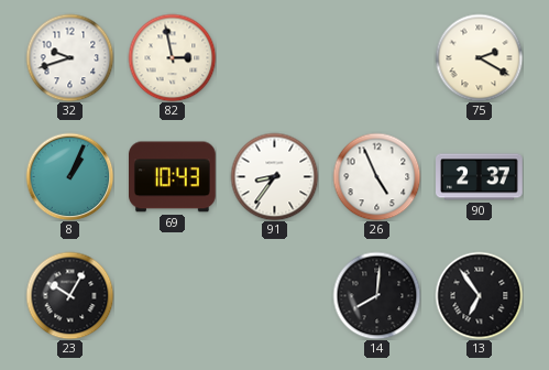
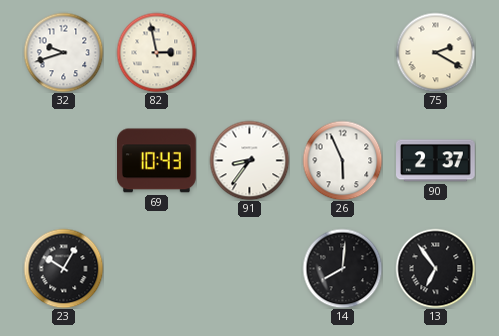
8: 1:04 -> none
26: 4:56 -> 5:56
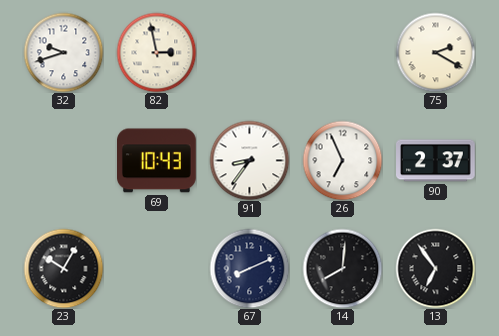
26: 5:56 -> 6:56
67: none -> 8:11
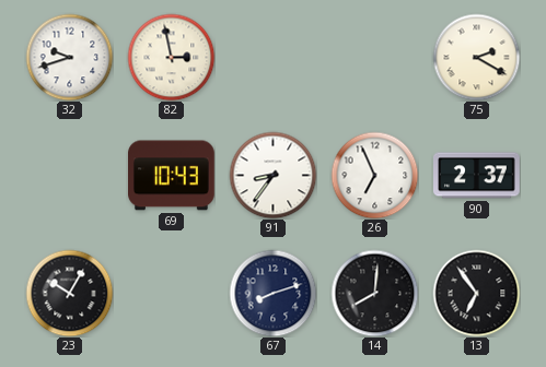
67: 8:11 -> 8:12
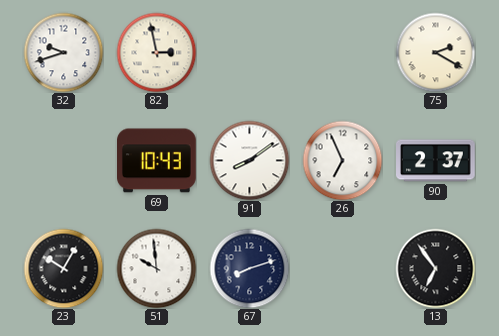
91: 8:36 -> 8:09
51: none -> 9:59
14: 8:01 -> none
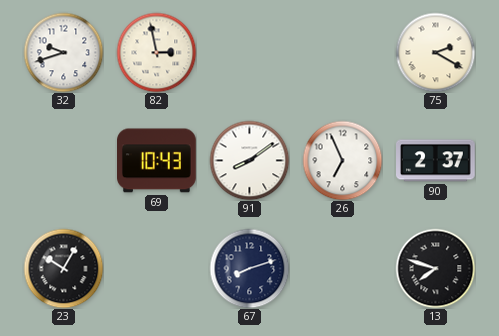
51: 9:59 -> none
13: 6:54 -> 7:48
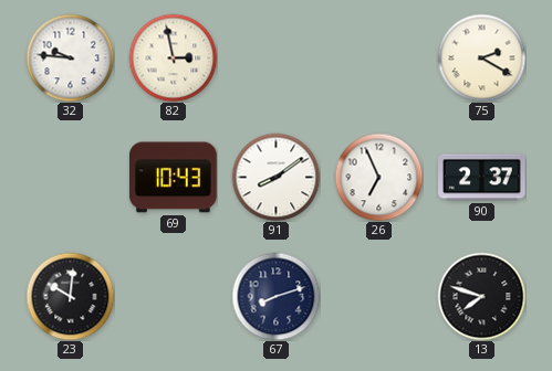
32: 9:42 -> 9:46
23: 10:05 -> 10:01
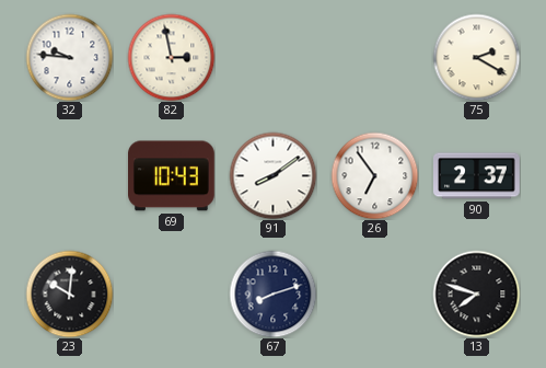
26: 6:56 -> 6:54
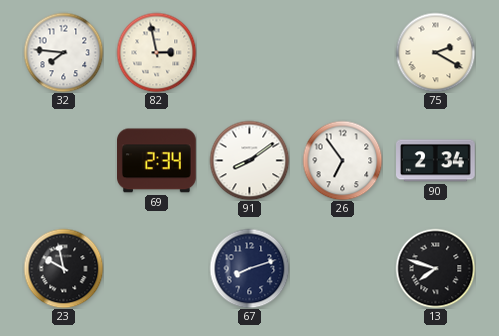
32: 9:46 -> 7:46
69: 10:43 -> 2:34
90: 2:37 -> 2:34
23: 10:01 -> 9:58
